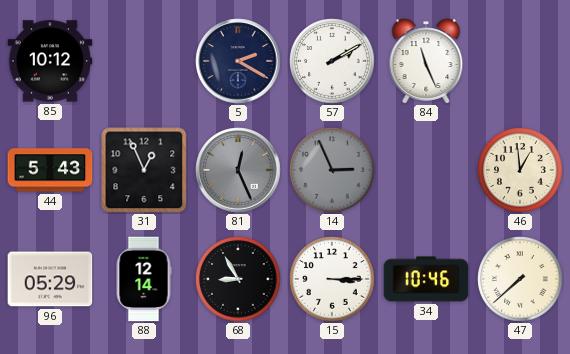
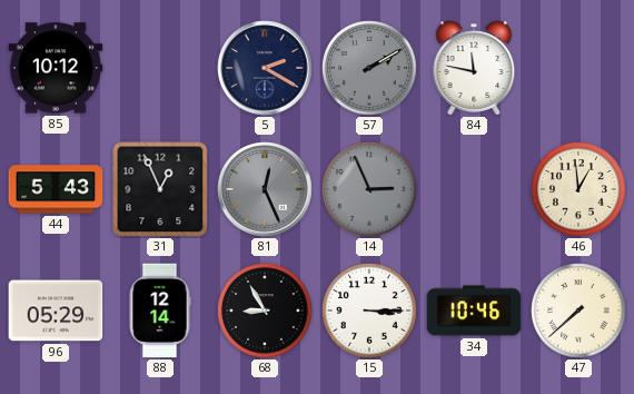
57 dial: white -> grey
84: 11:26 -> 11:47
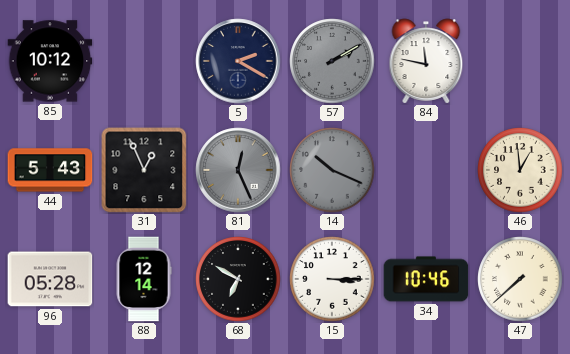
14: 2:56 -> 10:19
96: 05:29 -> 05:28
68: 8:55 -> 6:50
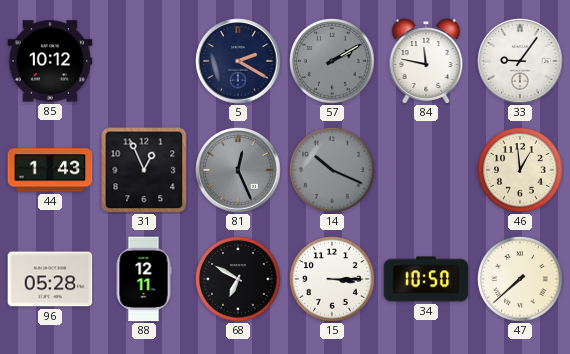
33: none -> 9:06
44: 5:43 -> 1:43
88: 12:14 -> 12:11
34: 10:46 -> 10:50
